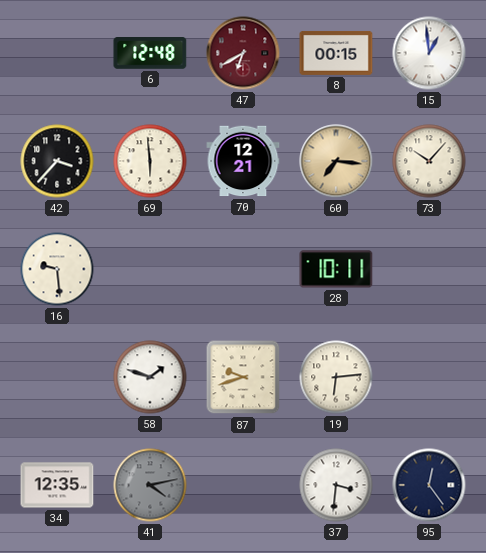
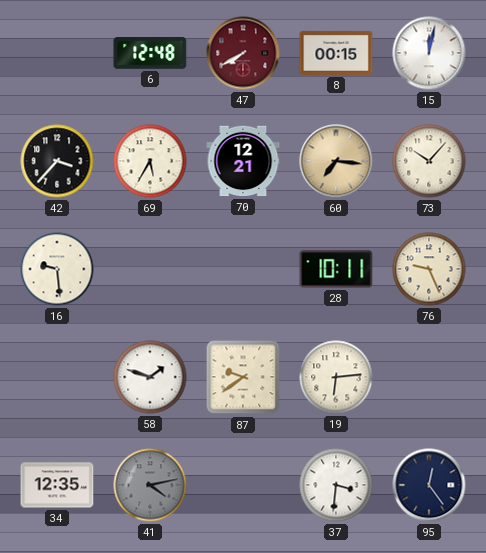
47: 6:40 -> 7:40
15: 12:59 -> 12:02
69: 5:59 -> 5:35
76: none -> 9:26
87: 9:42 -> 9:39
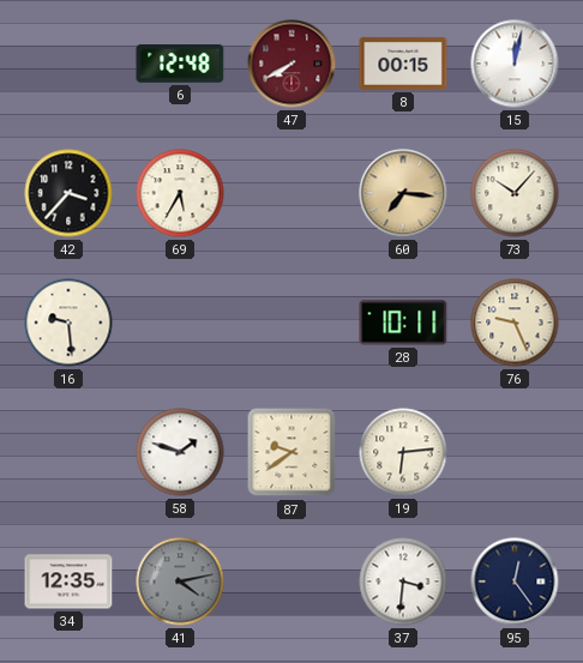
70: 12:21 -> none
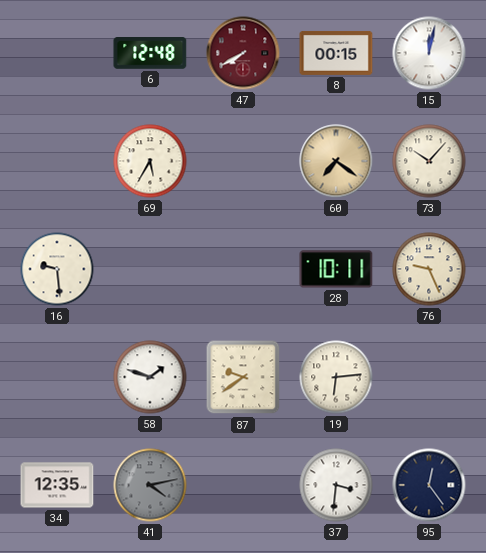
42: 3:37 -> none
60: 7:16 -> 7:21
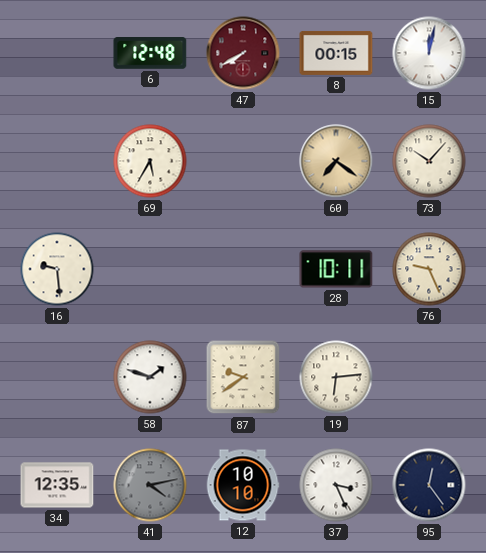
12: none -> 10:10
37: 3:31 -> 3:26
